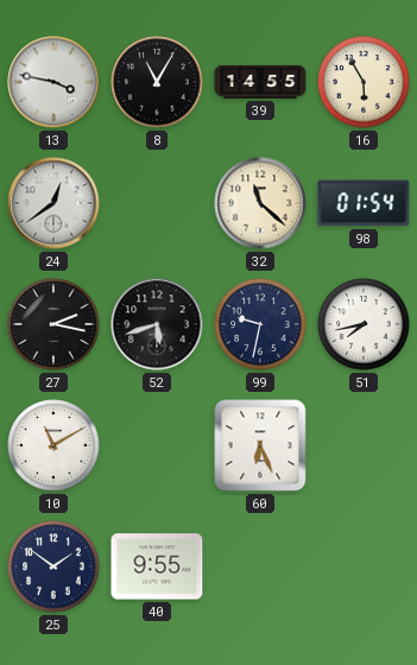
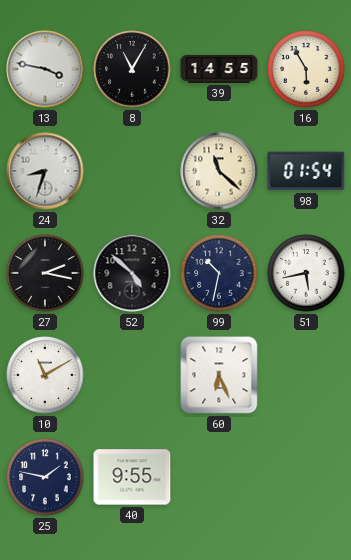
24: 12:39 -> 8:33
52: 5:42 -> 4:52
99: 9:32 -> 10:32
51: 7:43 -> 5:43
25: 1:51 -> 1:47
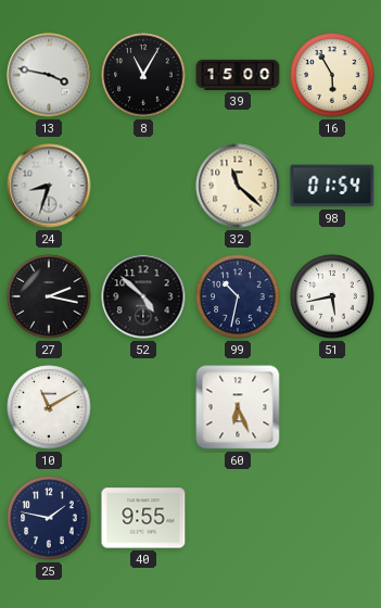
39: 14:55 -> 15:00
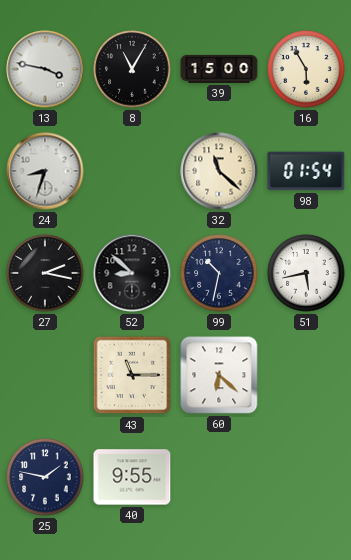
52: 4:52 -> 8:52
10: 11:10 -> none
43: none -> 11:15
60: 6:26 -> 6:22
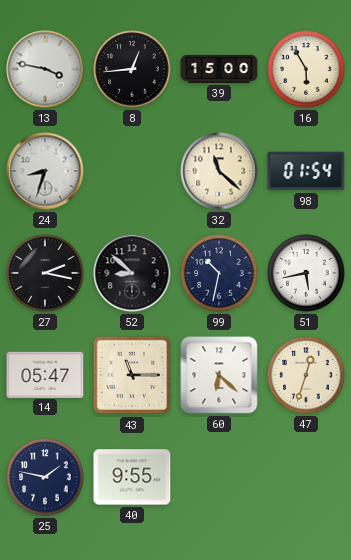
8: 11:05 -> 12:44
14: none -> 05:47
47: none -> 12:33
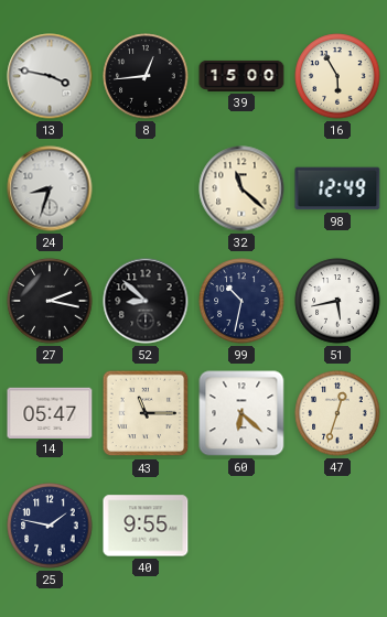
98: 01:54 -> 12:49
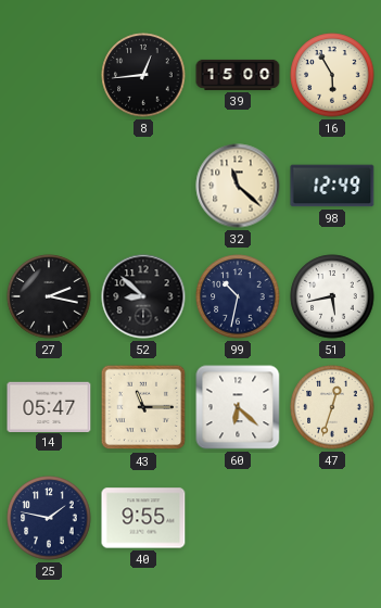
13: 3:47 -> none
24: 8:33 -> none
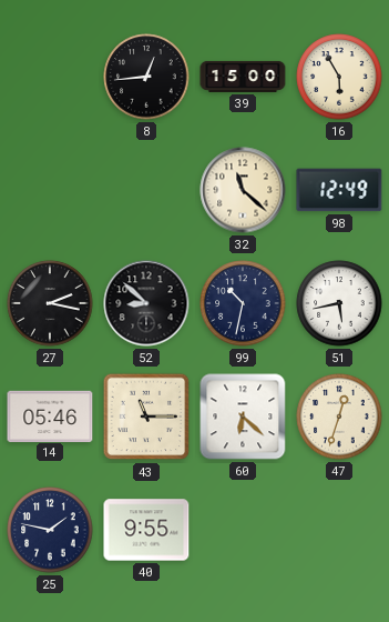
14: 05:47 -> 05:46
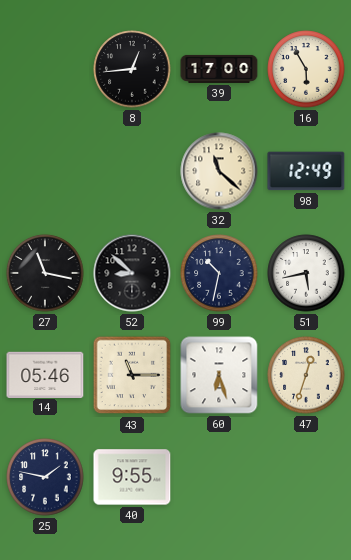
39: 15:00 -> 17:00
27: 2:17 -> 11:17
60: 6:22 -> 6:27
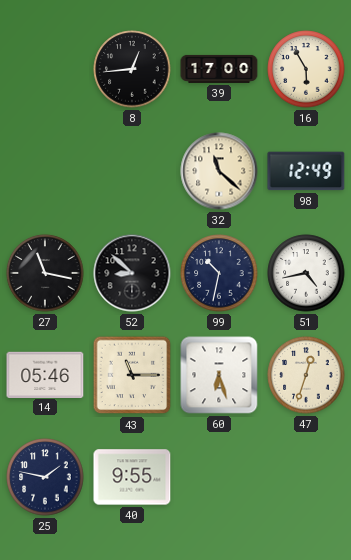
51: 5:43 -> 4:43
